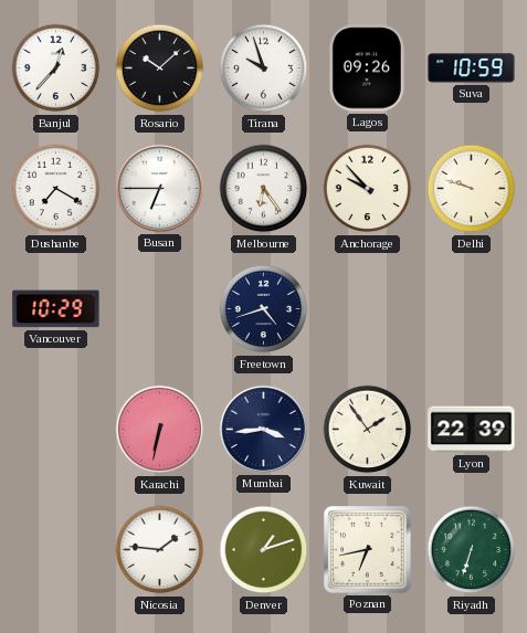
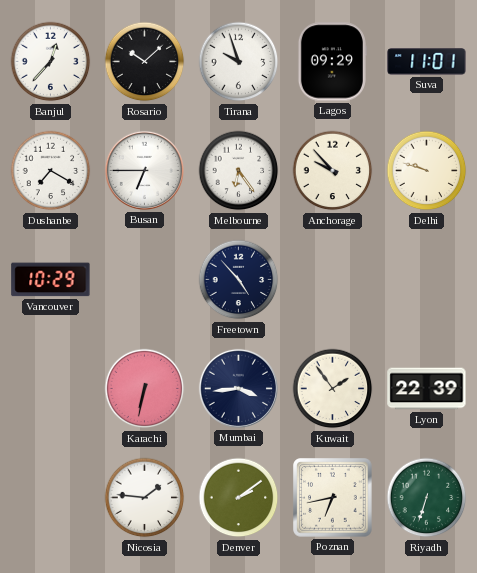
Lagos: 09:26 -> 09:29
Suva: 10:59 -> 11:01
Freetown: 4:42 -> 4:53
Denver: 1:12 -> 2:09
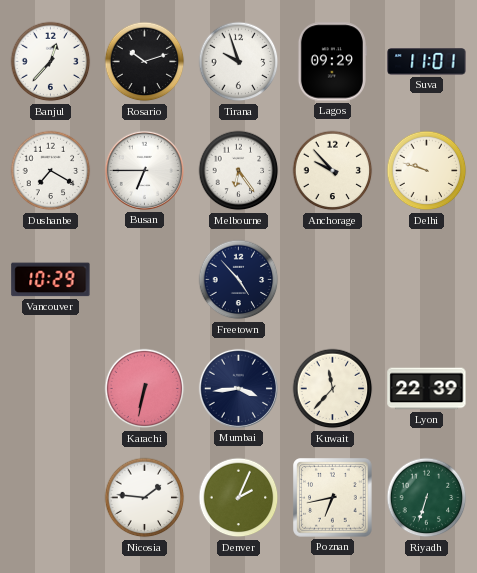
Rosario: 10:08 -> 10:12
Kuwait: 1:54 -> 11:37
Denver: 2:09 -> 2:04
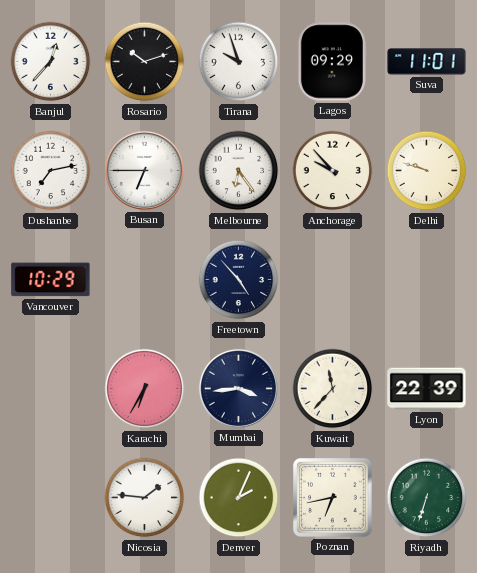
Dushanbe: 7:20 -> 7:13
Karachi: 6:32 -> 6:35
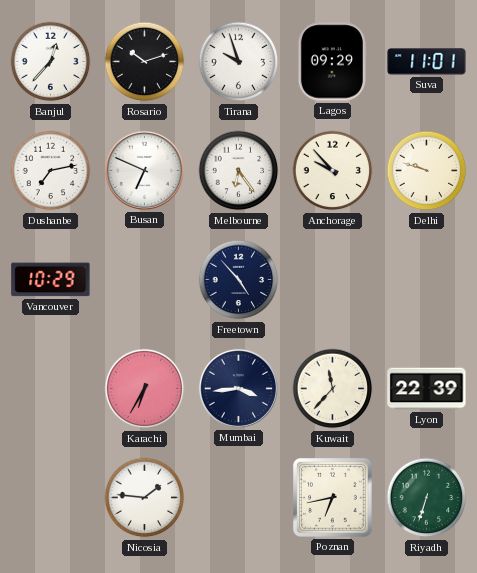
Busan: 6:45 -> 6:49
Denver: 2:04 -> none
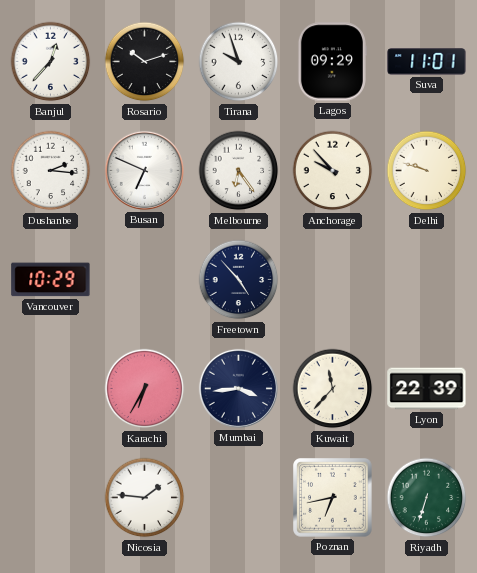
Dushanbe: 7:13 -> 2:16
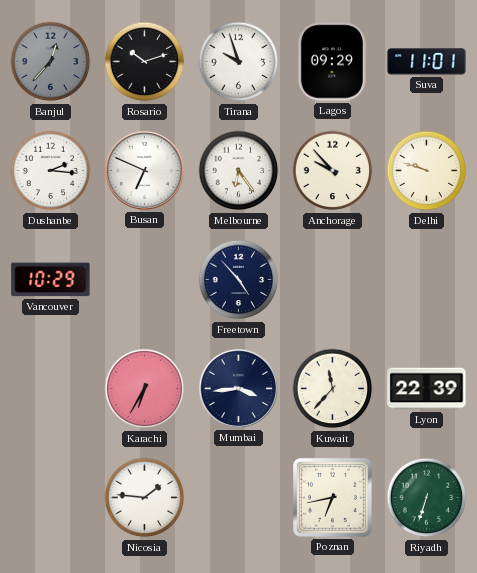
Banjul dial: white -> grey
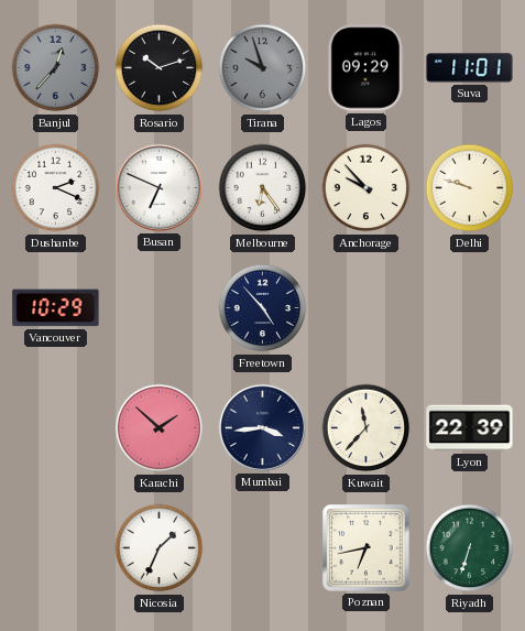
Tirana dial: white -> grey
Dushanbe: 2:16 -> 2:19
Karachi: 6:35 -> 1:52
Nicosia: 1:46 -> 1:34
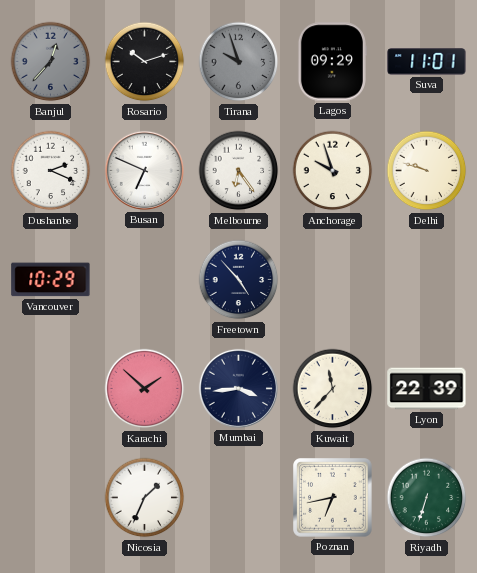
Anchorage: 9:53 -> 9:57
